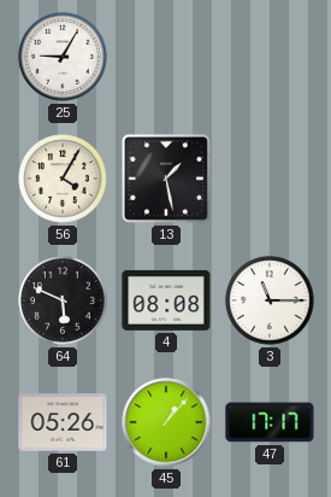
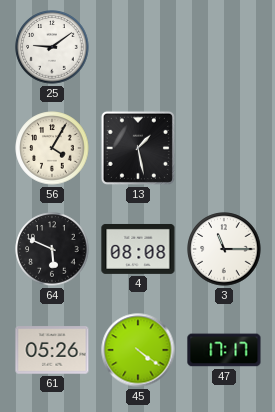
25: 9:05 -> 9:09
45: 1:07 -> 4:21
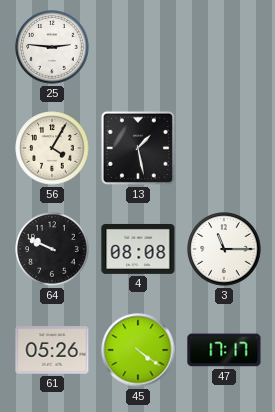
25: 9:09 -> 2:46
64: 5:49 -> 9:49
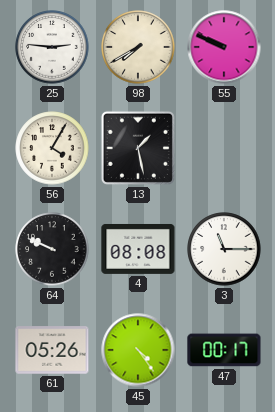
98: none -> 7:40
55: none -> 9:49
45: 4:21 -> 4:24
47: 17:17 -> 00:17
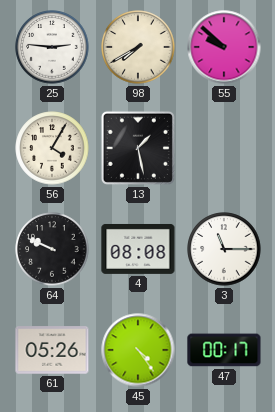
55: 9:49 -> 9:52
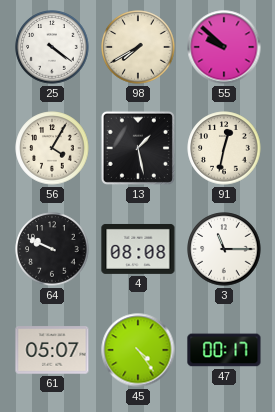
25: 2:46 -> 4:21
91: none -> 12:32
61: 05:26 -> 05:07
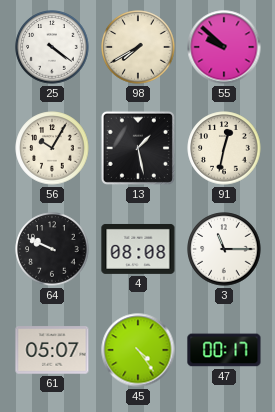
56: 4:05 -> 10:05
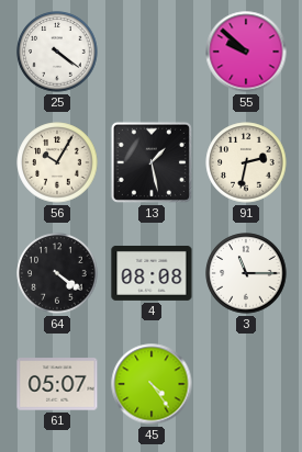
98: 7:40 -> none
91: 12:32 -> 2:32
64: 9:49 -> 4:21
47: 00:17 -> none
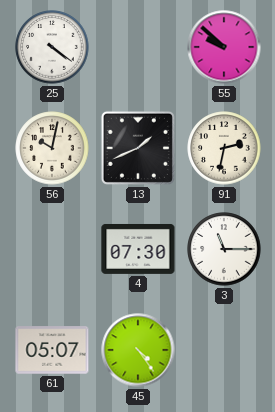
56: 10:05 -> 10:02
13: 1:28 -> 1:41
64: 4:21 -> none
4: 08:08 -> 07:30
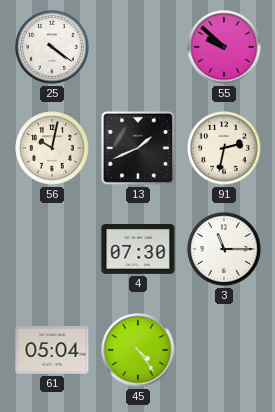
61: 05:07 -> 05:04
